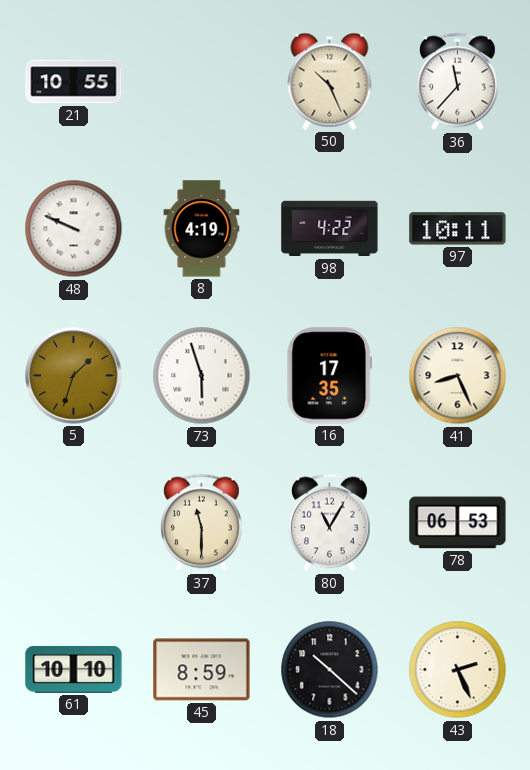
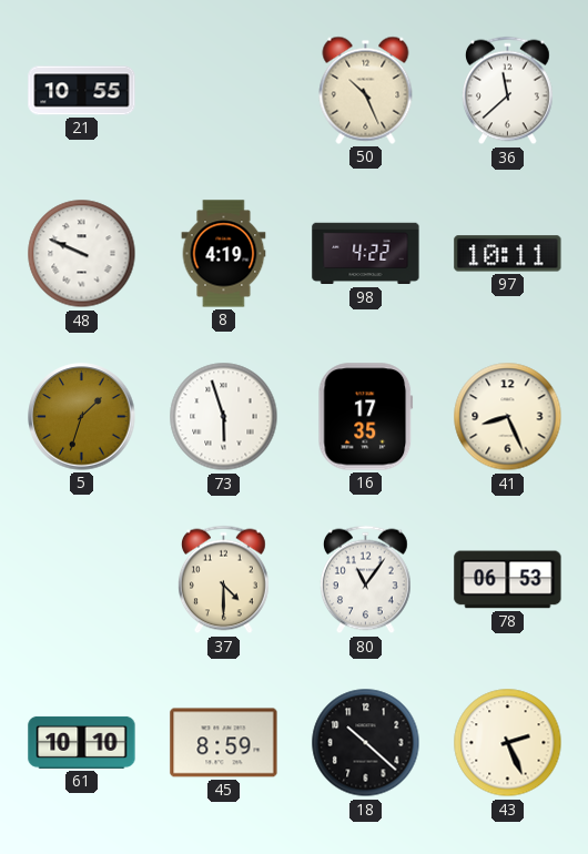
36: 11:37 -> 11:38
37: 11:30 -> 4:30
80: 11:05 -> 11:06
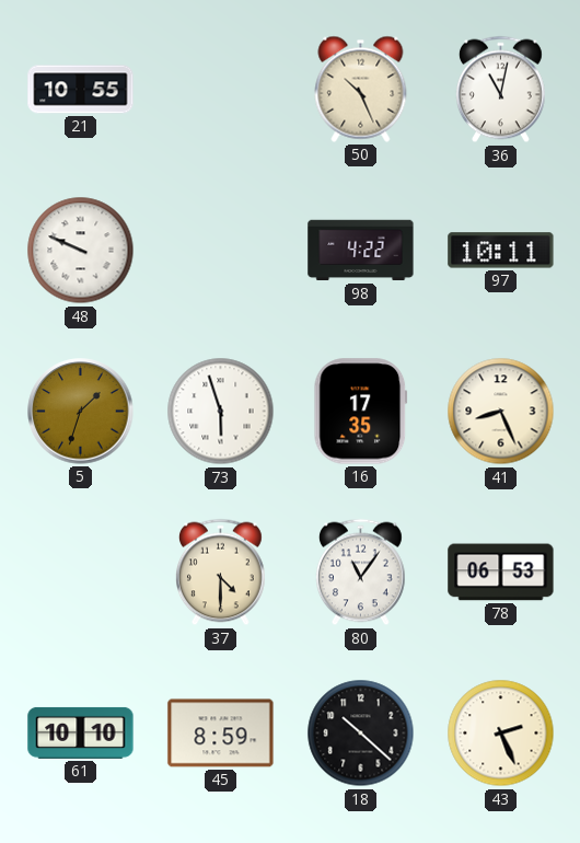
36: 11:38 -> 11:02
8: 4:19 -> none
